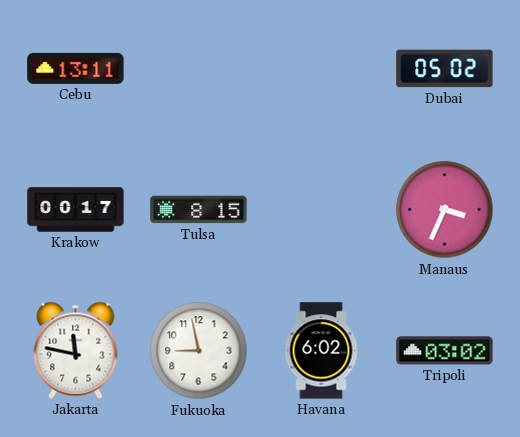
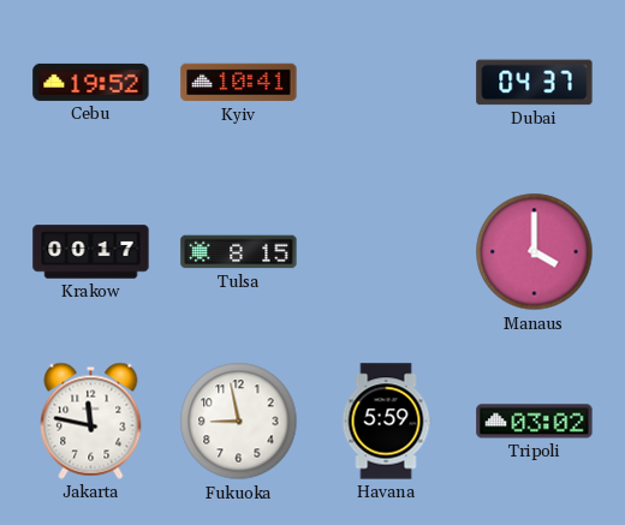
Cebu: 13:11 -> 19:52
Kyiv: none -> 10:41
Dubai: 05:02 -> 04:37
Manaus: 3:34 -> 4:00
Havana: 6:02 -> 5:59
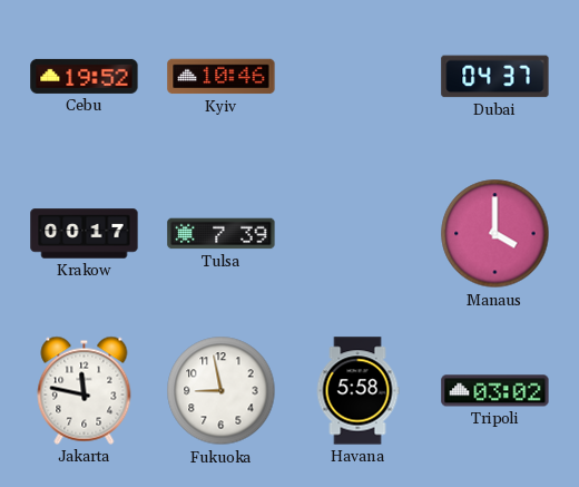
Kyiv: 10:41 -> 10:46
Tulsa: 8:15 -> 7:39
Havana: 5:59 -> 5:58
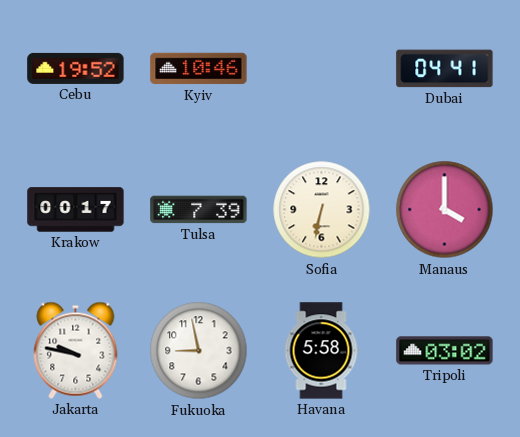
Dubai: 04:37 -> 04:41
Sofia: none -> 6:32
Jakarta: 11:47 -> 9:47
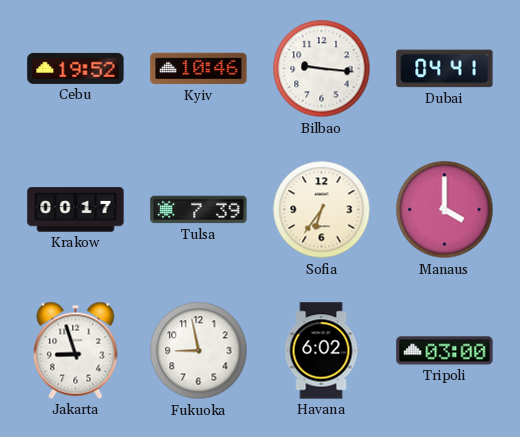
Bilbao: none -> 9:16
Sofia: 6:32 -> 6:36
Jakarta: 9:47 -> 8:57
Havana: 5:58 -> 6:02
Tripoli: 03:02 -> 03:00
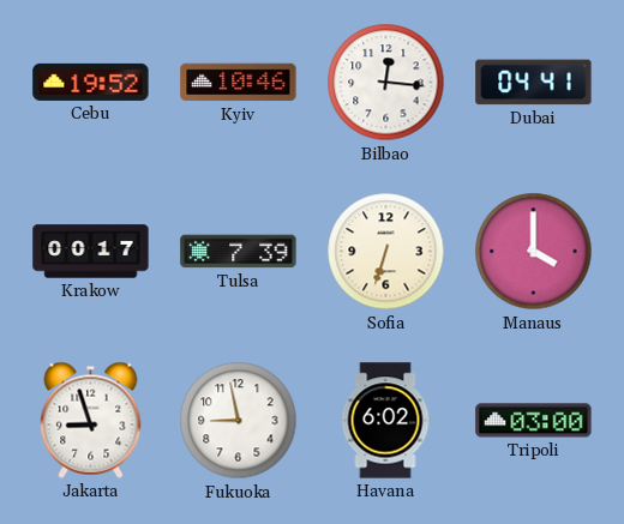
Bilbao: 9:16 -> 12:16
Sofia: 6:36 -> 6:33
